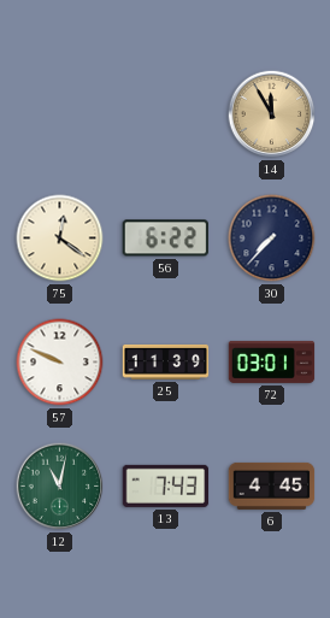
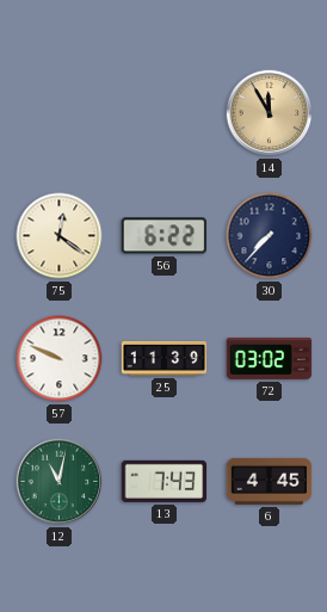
72: 03:01 -> 03:02
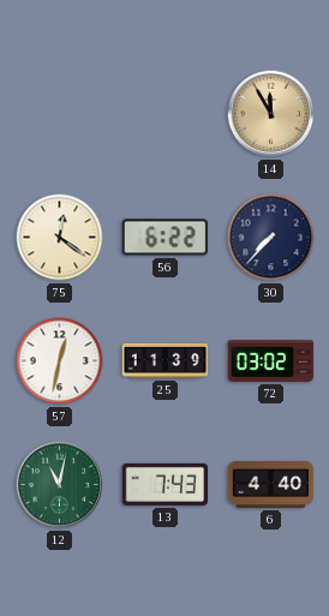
57: 9:49 -> 12:32
6: 4:45 -> 4:40
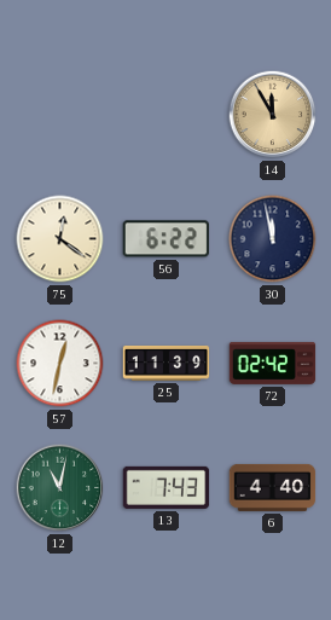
30: 7:37 -> 11:58
72: 03:02 -> 02:42
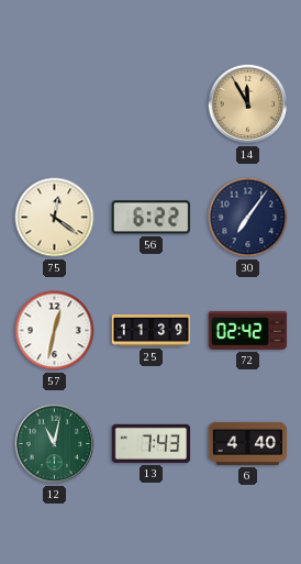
30: 11:58 -> 7:06
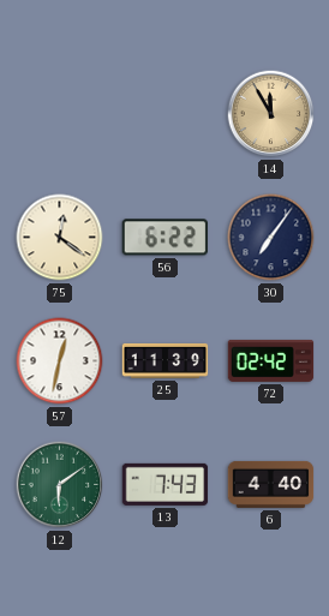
12: 11:02 -> 6:09
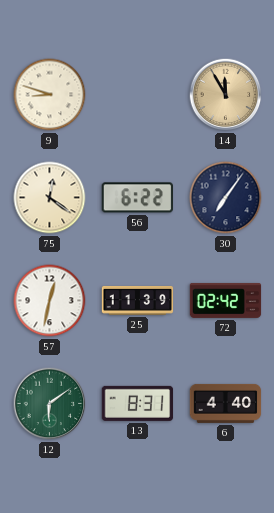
9: none -> 8:48
13: 7:43 -> 8:31
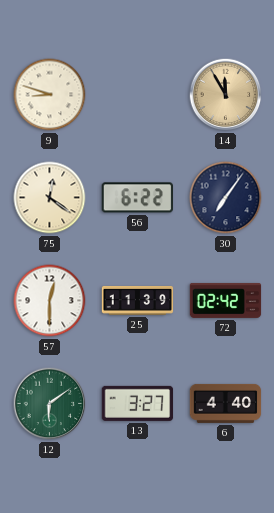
57: 12:32 -> 12:30
13: 8:31 -> 3:27
